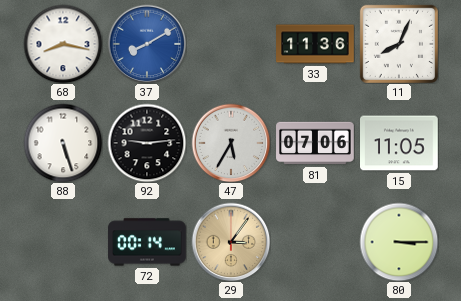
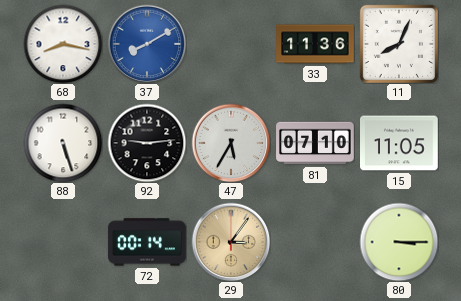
81: 07:06 -> 07:10
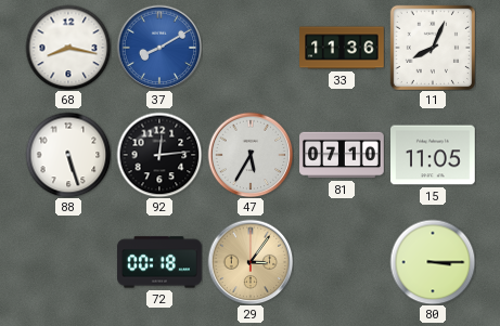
92: 9:14 -> 12:14
72: 00:14 -> 00:18
